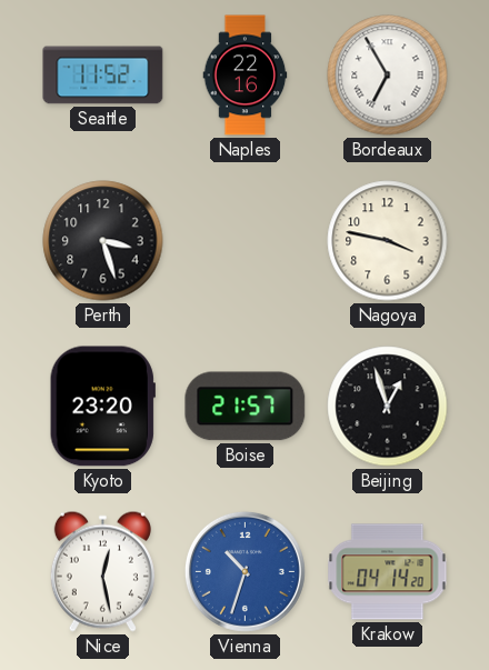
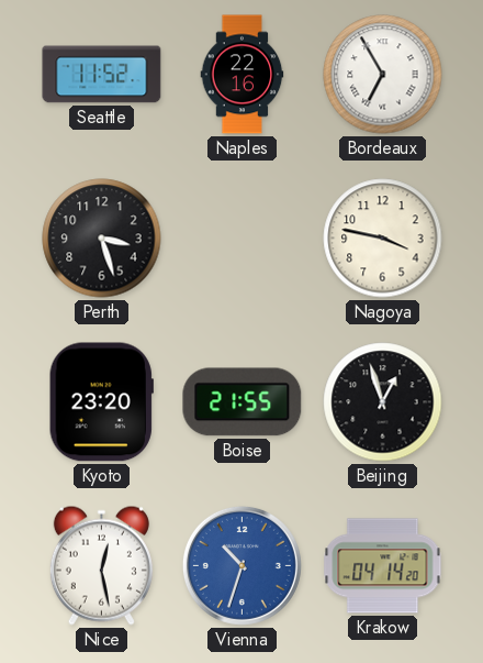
Boise: 21:57 -> 21:55
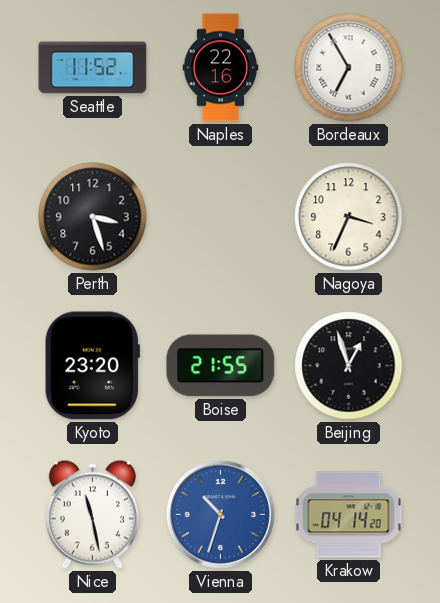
Nagoya: 3:47 -> 3:34
Nice: 12:28 -> 11:28
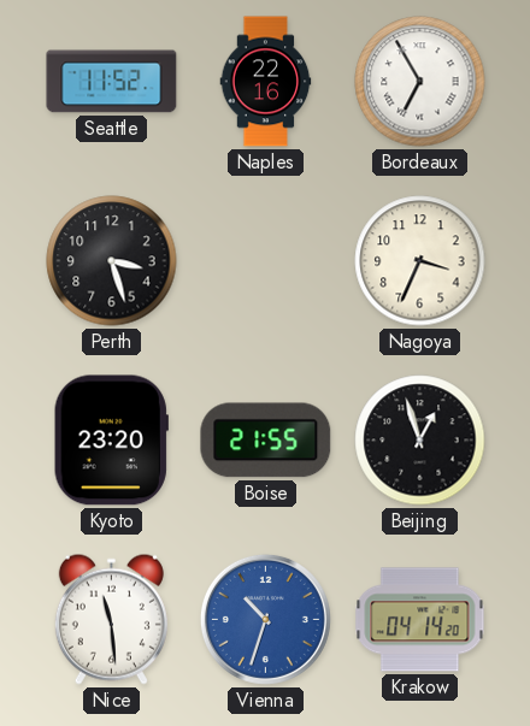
Nice: 11:28 -> 11:29
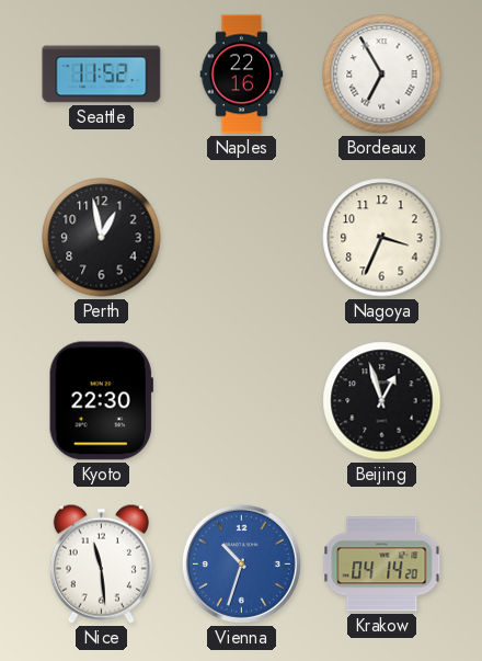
Perth: 3:27 -> 12:58
Kyoto: 23:20 -> 22:30
Boise: 21:55 -> none
